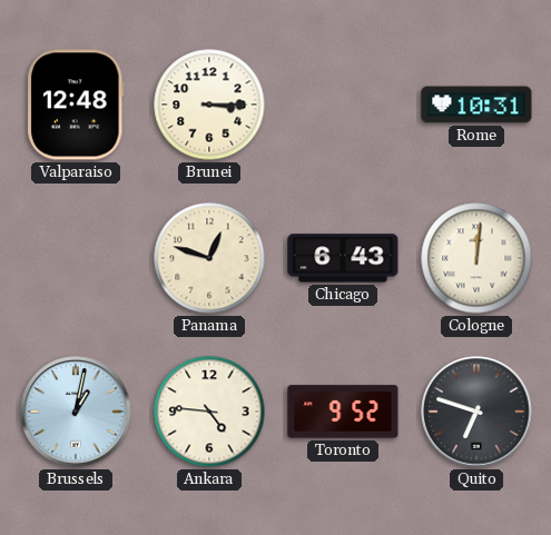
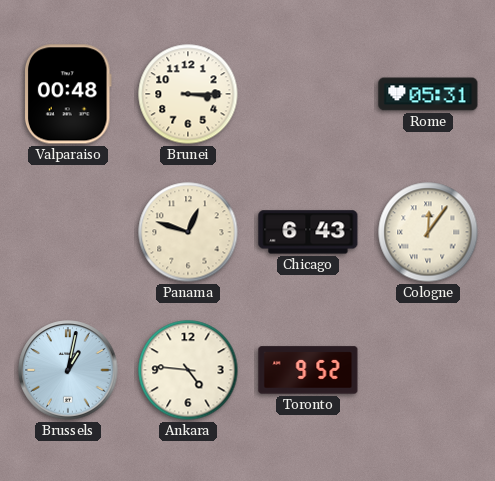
Valparaiso: 12:48 -> 00:48
Rome: 10:31 -> 05:31
Cologne: 12:01 -> 12:06
Quito: 6:48 -> none
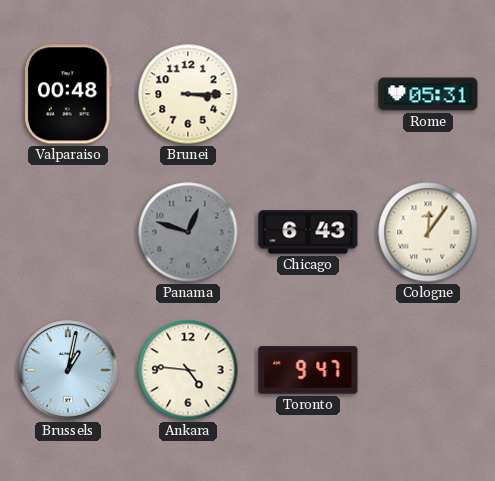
Panama dial: cream -> grey
Toronto: 9:52 -> 9:47
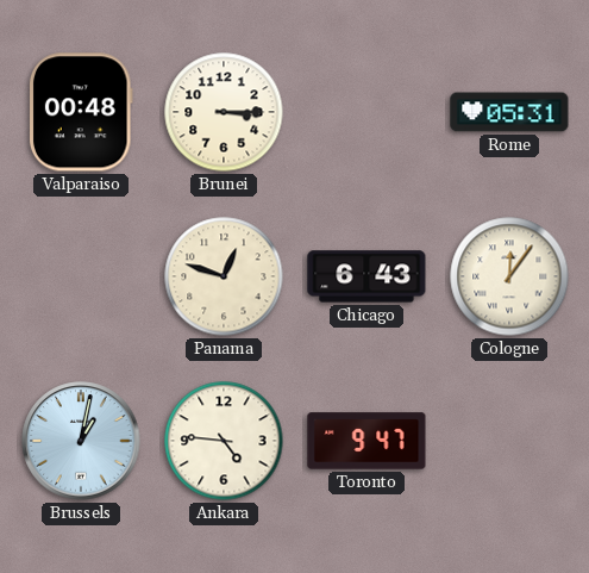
Panama dial: grey -> cream
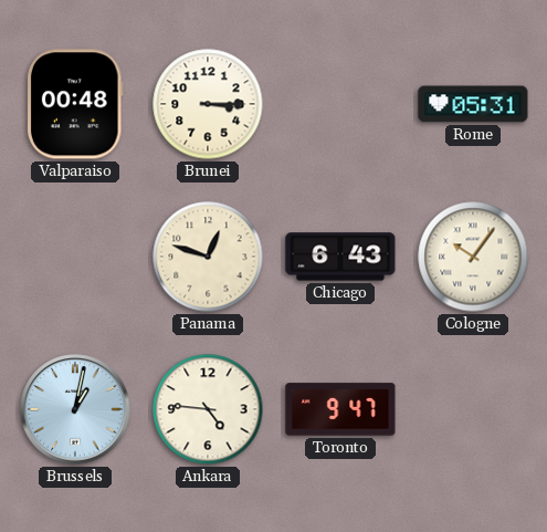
Cologne: 12:06 -> 10:06
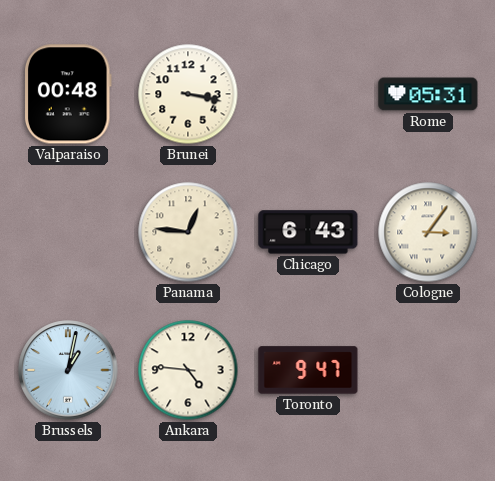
Brunei: 3:15 -> 3:17
Panama: 12:48 -> 12:46
Cologne: 10:06 -> 3:06
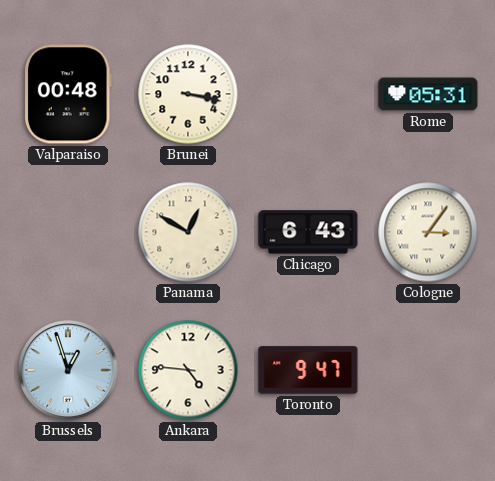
Panama: 12:46 -> 12:50
Brussels: 1:02 -> 12:57
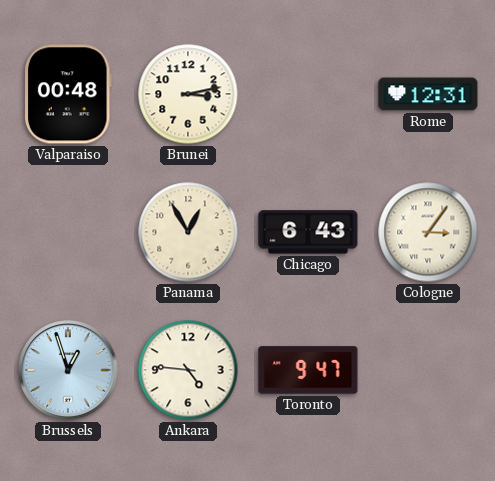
Brunei: 3:17 -> 3:13
Rome: 05:31 -> 12:31
Panama: 12:50 -> 12:55
